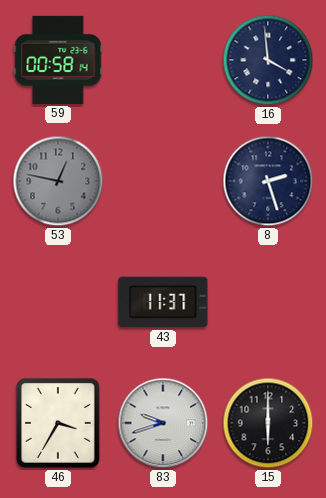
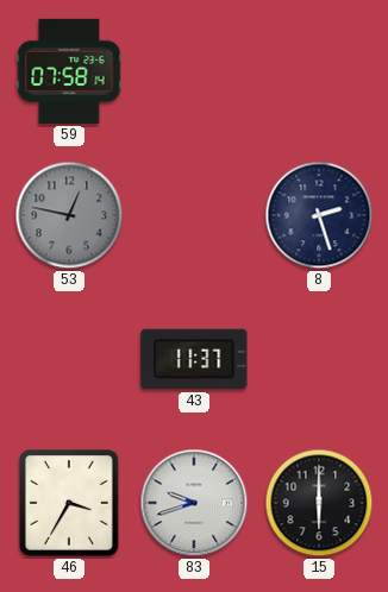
59: 00:58 -> 07:58
16: 3:59 -> none
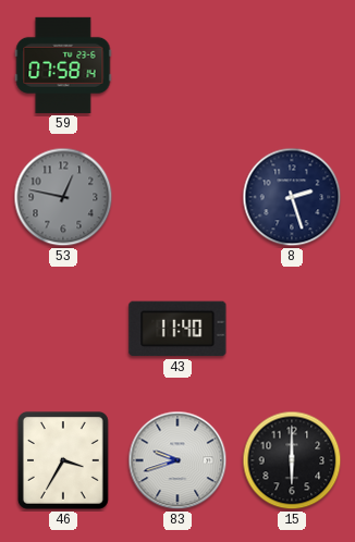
43: 11:37 -> 11:40
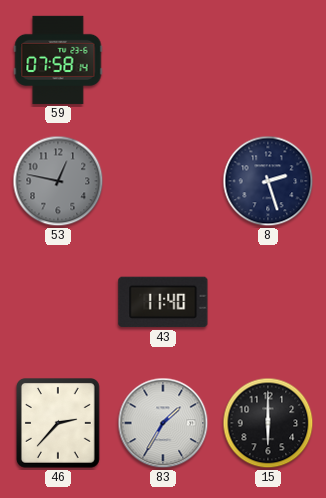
46: 3:35 -> 2:37
83: 9:42 -> 1:35
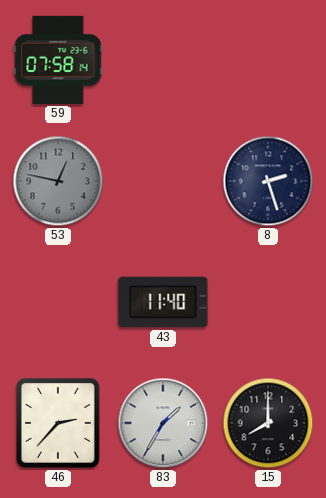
15: 6:00 -> 8:00
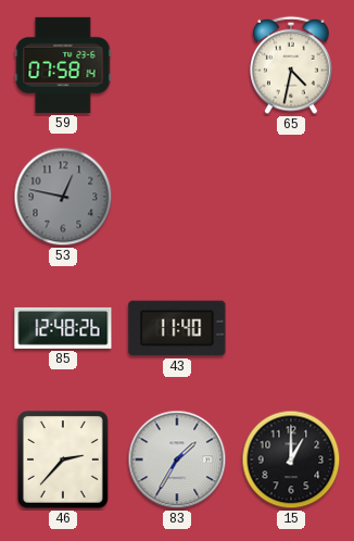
65: none -> 4:32
8: 2:27 -> none
85: none -> 12:48
15: 8:00 -> 1:00
